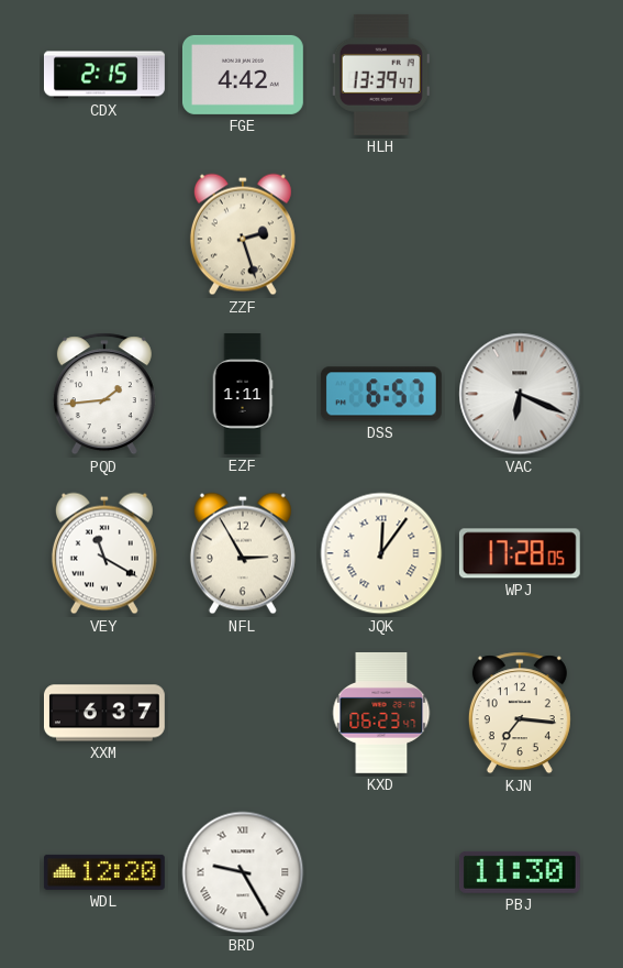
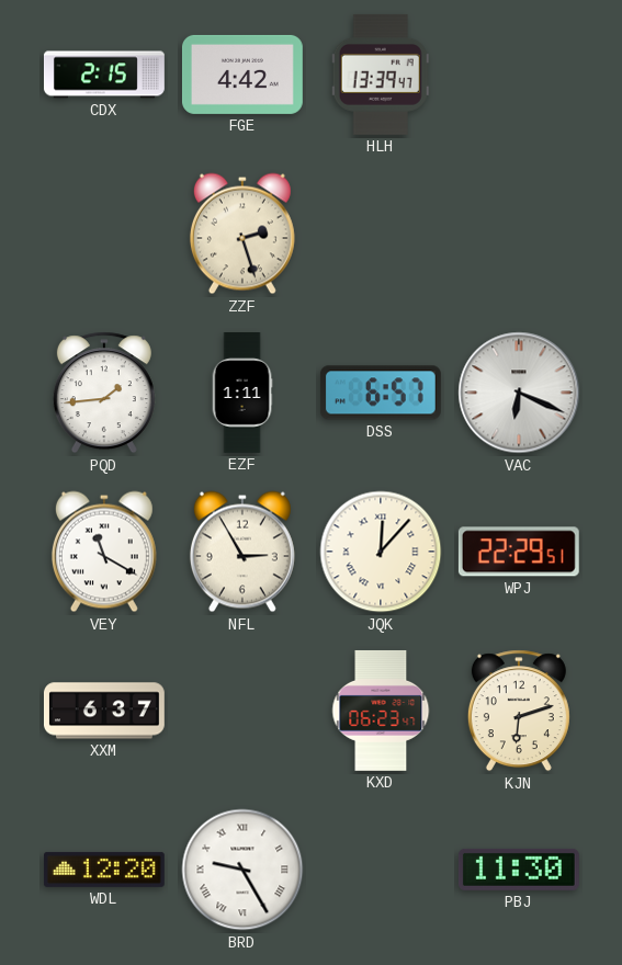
JQK: 12:06 -> 12:07
WPJ: 17:28 -> 22:29
KJN: 7:16 -> 6:12
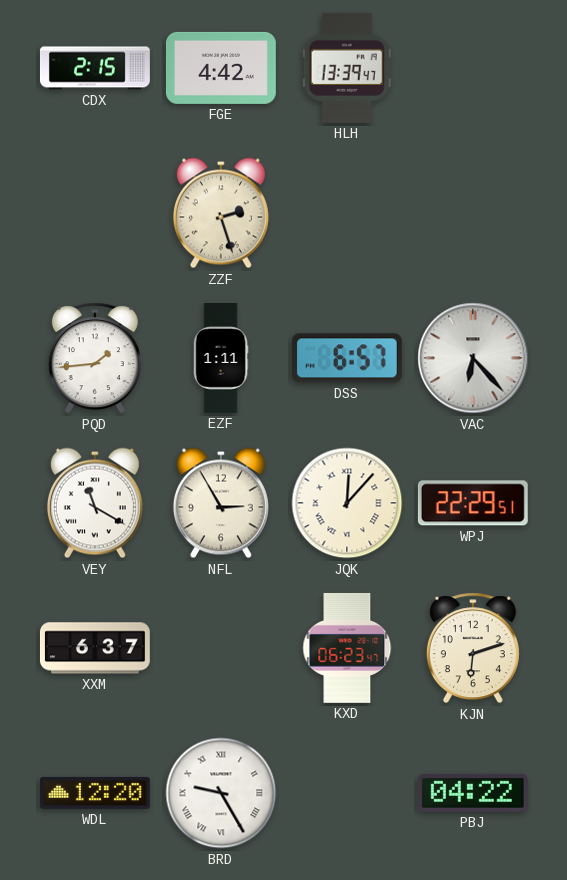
VAC: 6:19 -> 6:23
PBJ: 11:30 -> 04:22
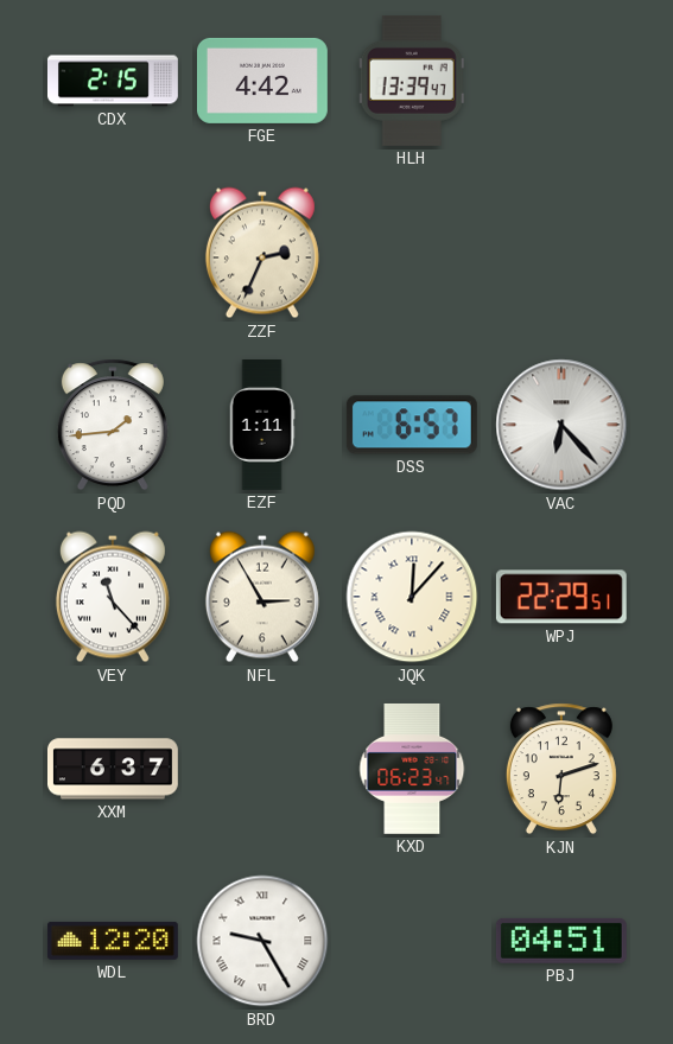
ZZF: 2:27 -> 2:34
VEY: 11:20 -> 11:23
PBJ: 04:22 -> 04:51
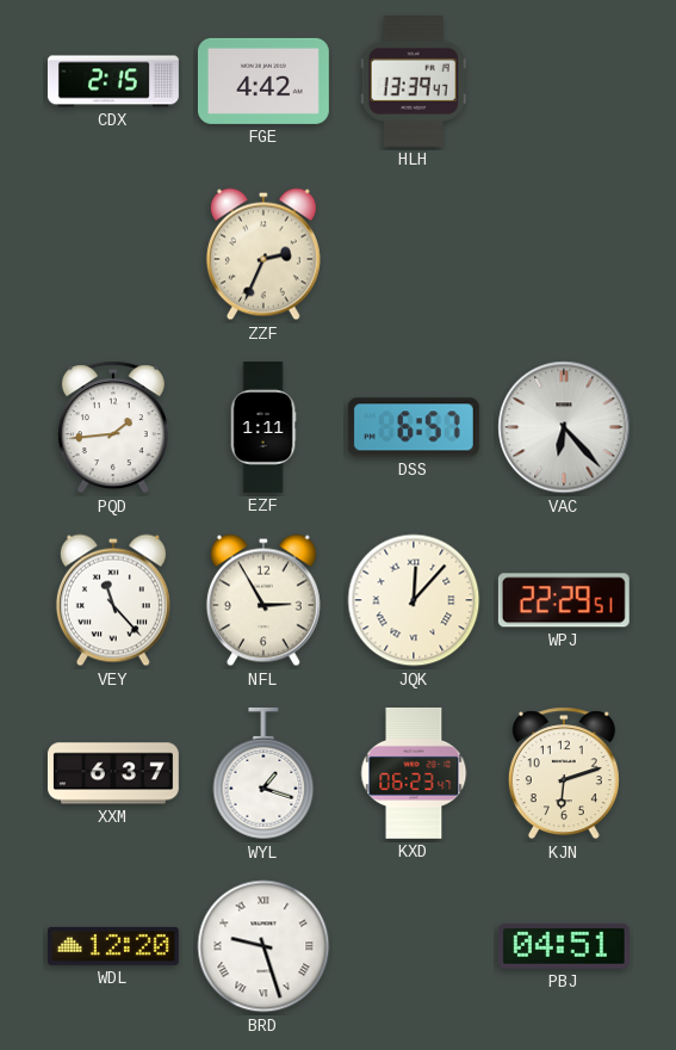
WYL: none -> 1:18
BRD: 9:25 -> 9:27
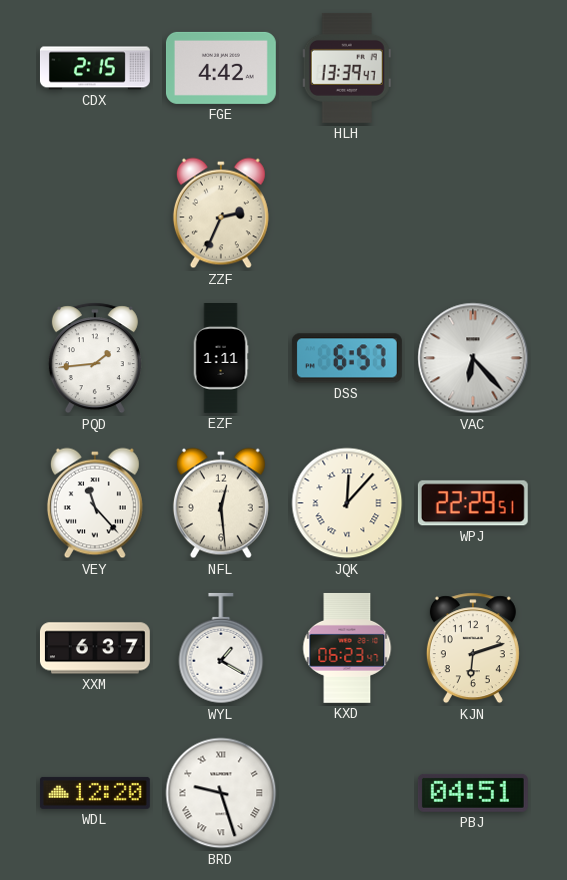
NFL: 2:55 -> 12:29
WYL: 1:18 -> 1:20
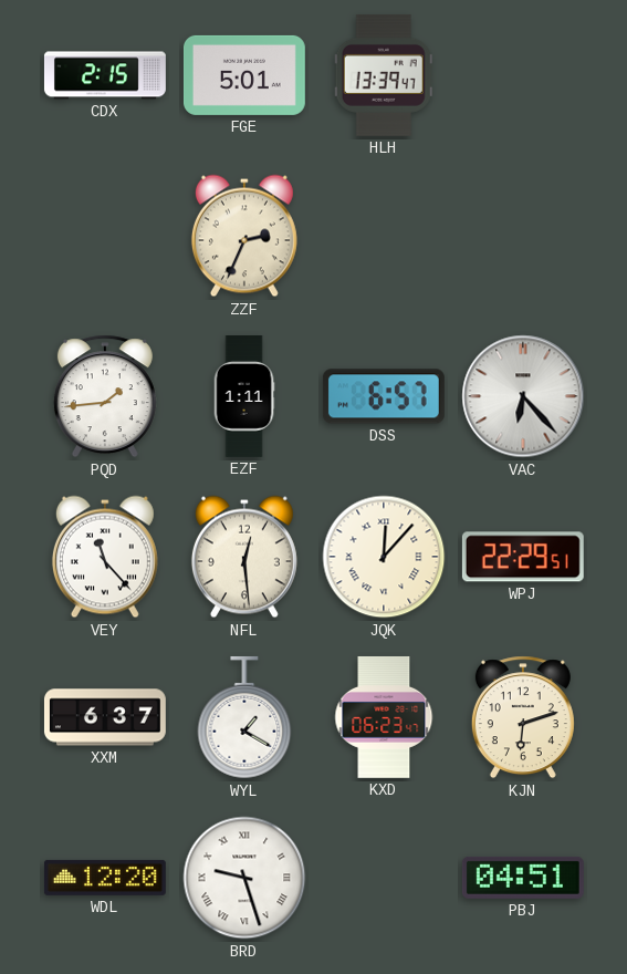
FGE: 4:42 -> 5:01
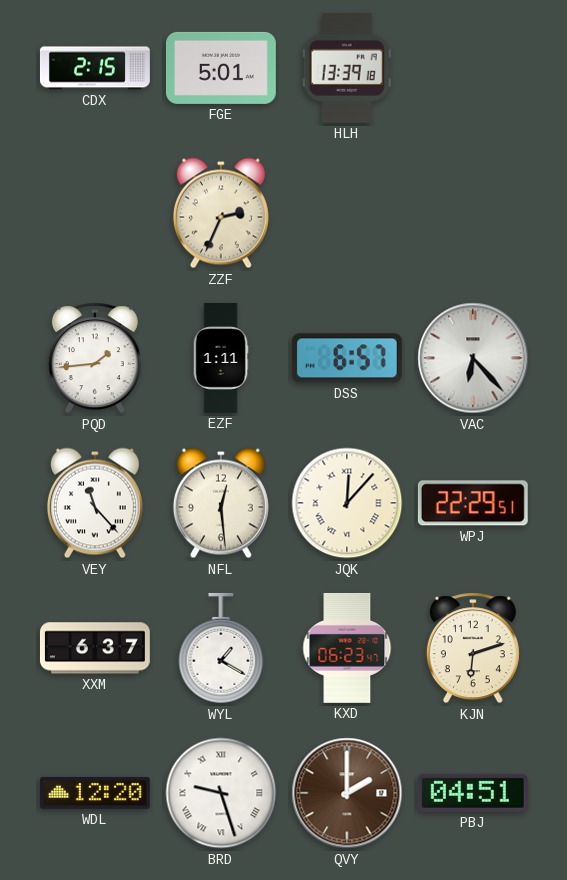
HLH: 13:39:47 -> 13:39:18
QVY: none -> 2:00
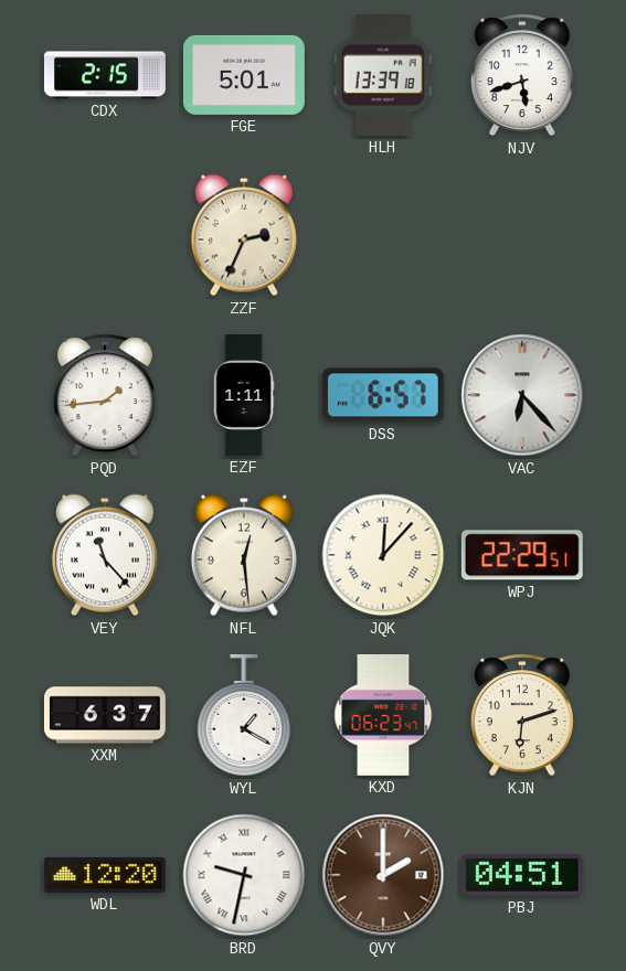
NJV: none -> 5:42
BRD: 9:27 -> 9:32
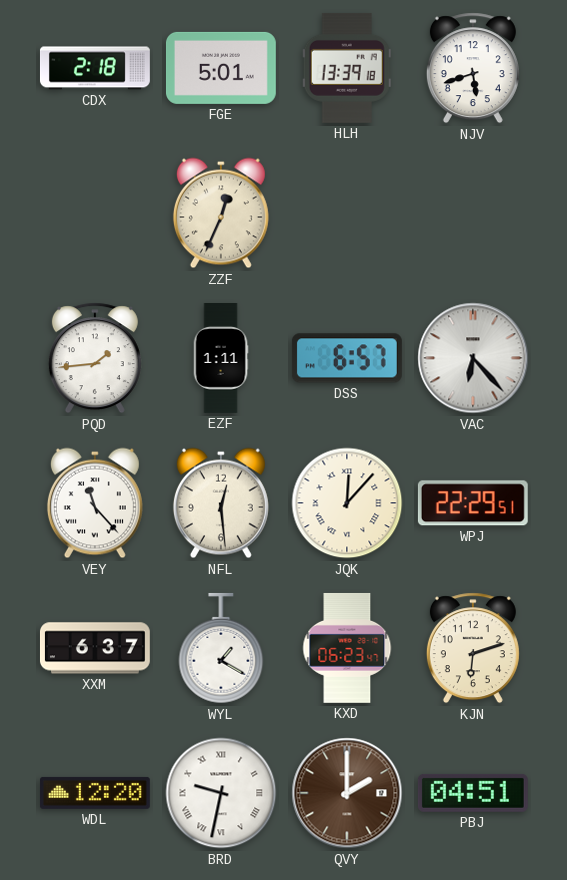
CDX: 2:15 -> 2:18
ZZF: 2:34 -> 12:34
